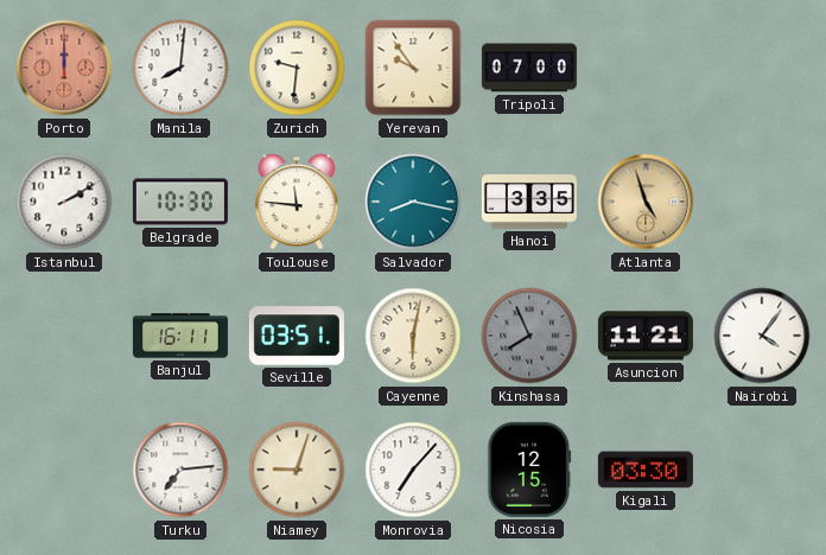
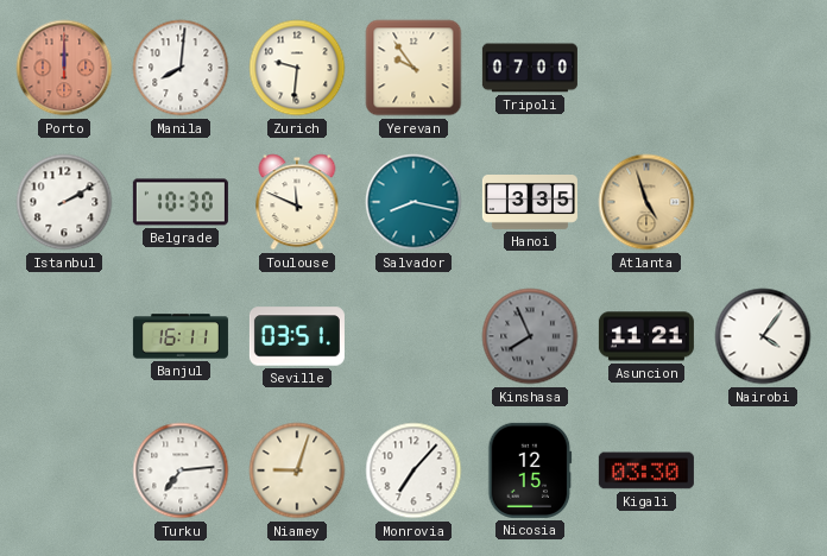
Toulouse: 11:46 -> 11:49
Cayenne: 6:02 -> none
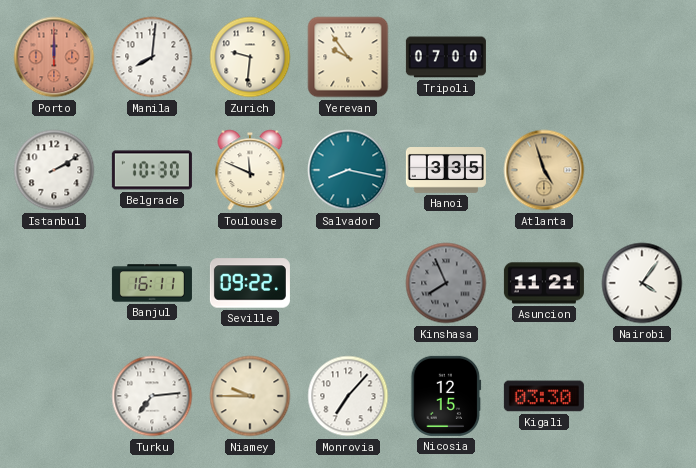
Seville: 03:51 -> 09:22
Niamey: 9:03 -> 9:45
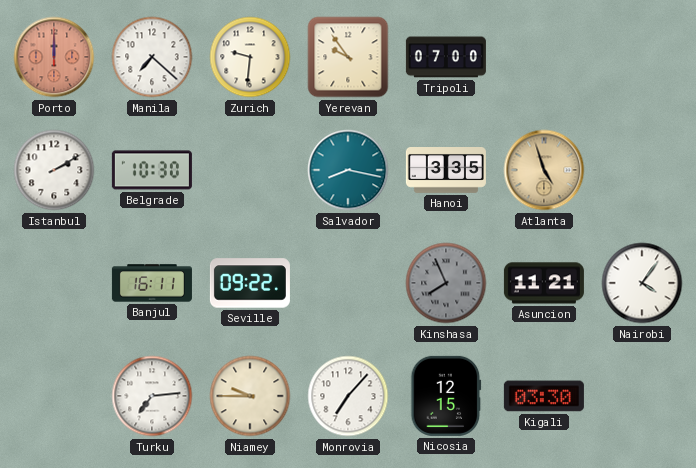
Manila: 8:01 -> 7:22
Toulouse: 11:49 -> none
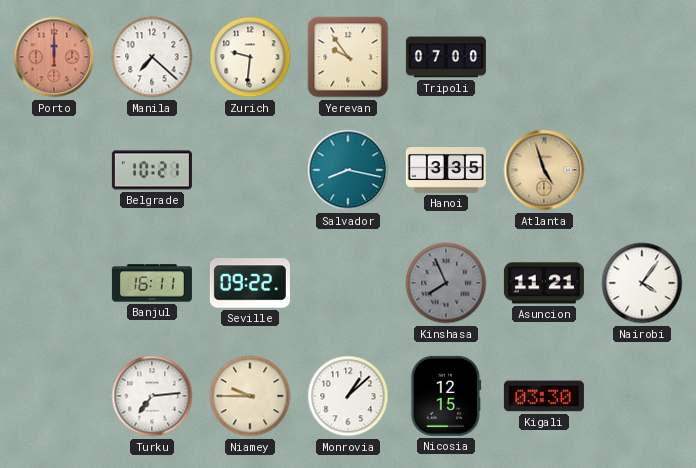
Istanbul: 2:10 -> none
Belgrade: 10:30 -> 10:21
Monrovia: 7:07 -> 1:08
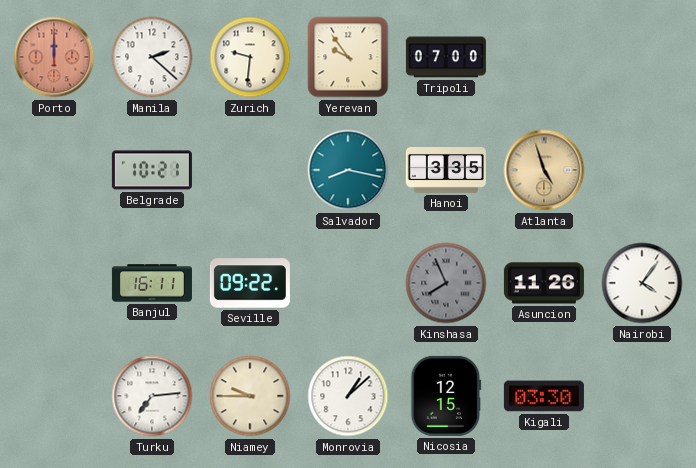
Manila: 7:22 -> 2:22
Asuncion: 11:21 -> 11:26
